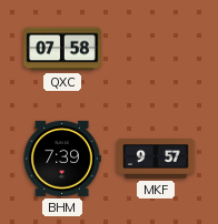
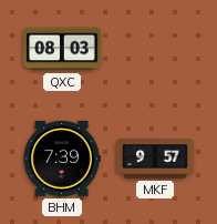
QXC: 07:58 -> 08:03
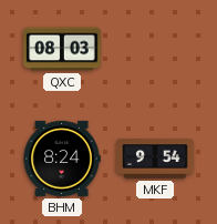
BHM: 7:39 -> 8:24
MKF: 9:57 -> 9:54
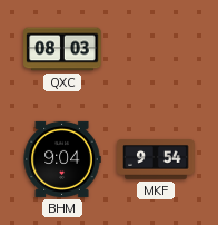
BHM: 8:24 -> 9:04
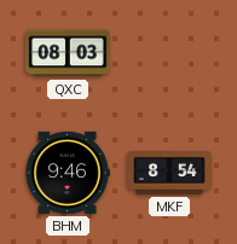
BHM: 9:04 -> 9:46
MKF: 9:54 -> 8:54
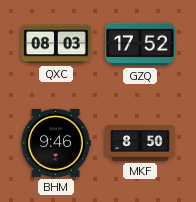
GZQ: none -> 17:52
MKF: 8:54 -> 8:50
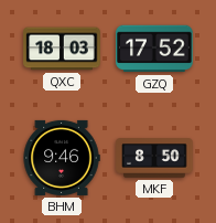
QXC: 08:03 -> 18:03
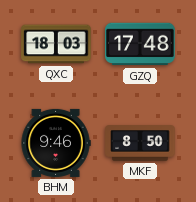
GZQ: 17:52 -> 17:48
